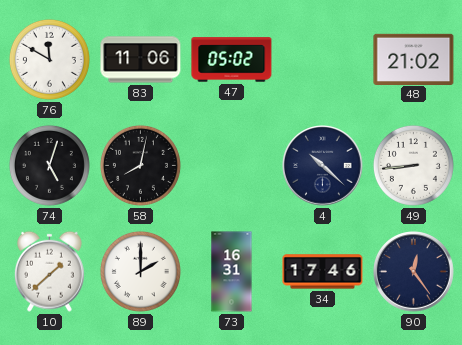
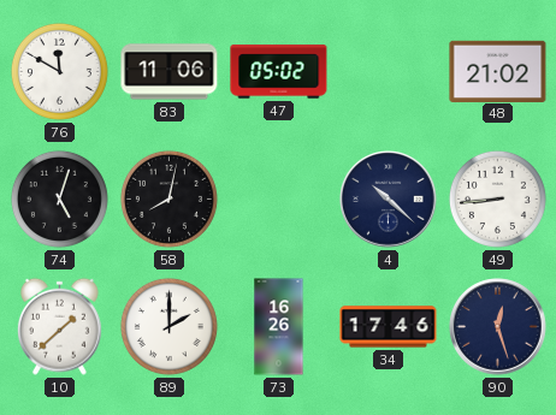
73: 16:31 -> 16:26
90: 12:24 -> 12:27
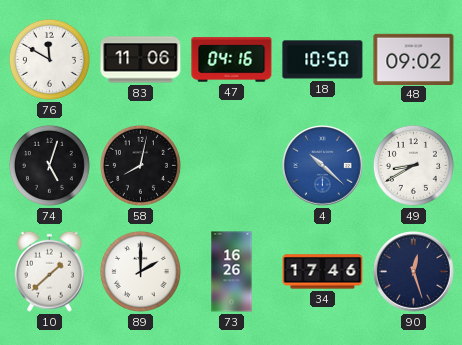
47: 05:02 -> 04:16
18: none -> 10:50
48: 21:02 -> 09:02
4 dial: navy -> blue
49: 8:44 -> 8:40
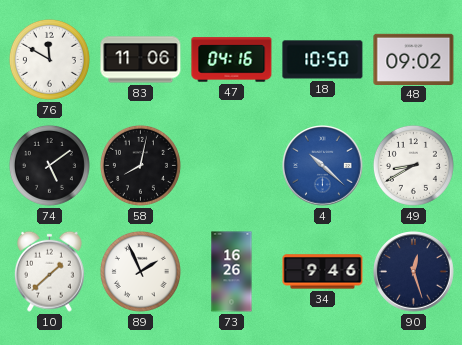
74: 5:03 -> 5:09
89: 2:00 -> 1:56
34: 17:46 -> 9:46
